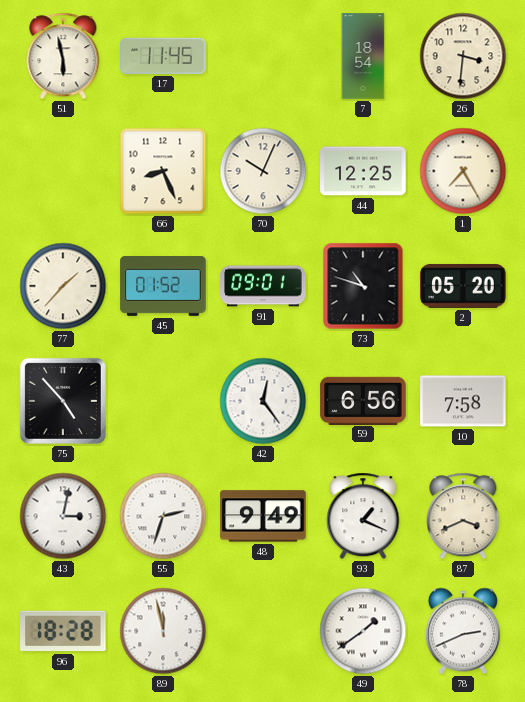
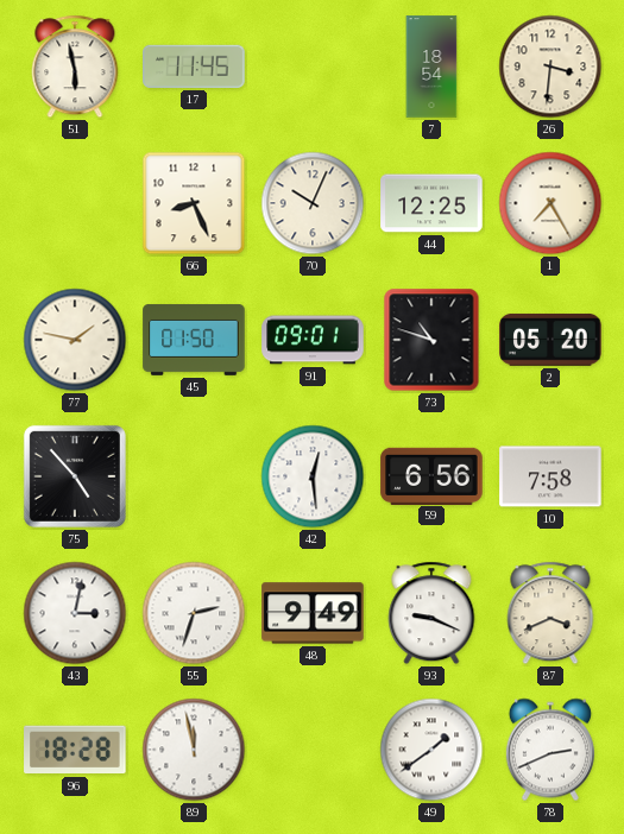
77: 1:37 -> 1:47
45: 01:52 -> 01:50
42: 12:24 -> 12:29
93: 1:19 -> 9:19
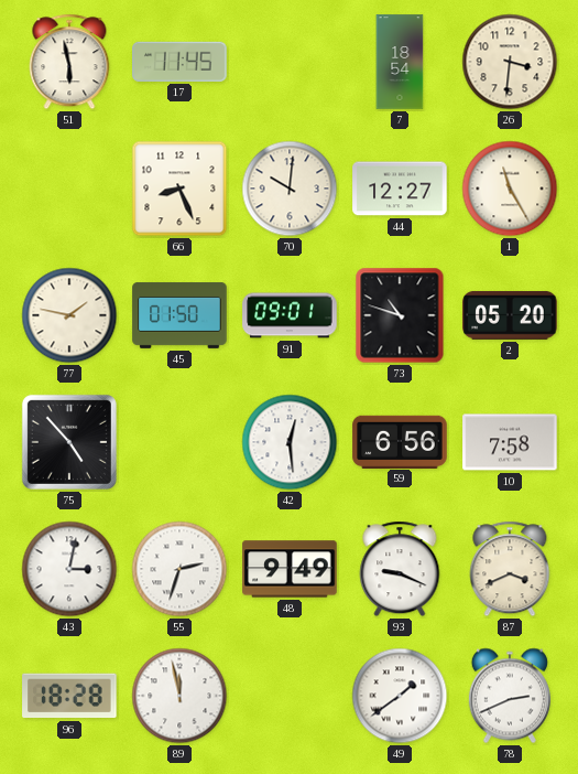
70: 10:04 -> 10:01
44: 12:25 -> 12:27
1: 7:25 -> 11:25
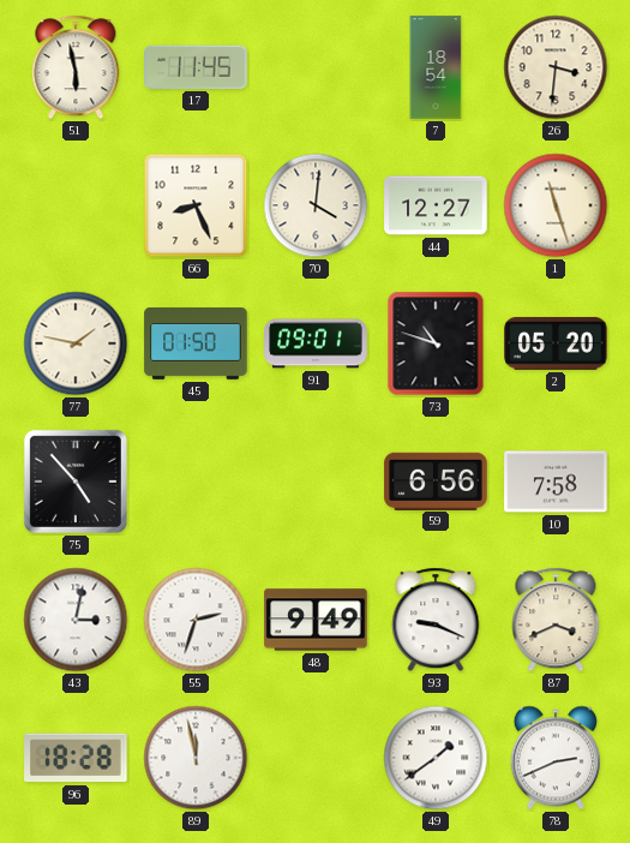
70: 10:01 -> 4:01
1: 11:25 -> 11:27
42: 12:29 -> none
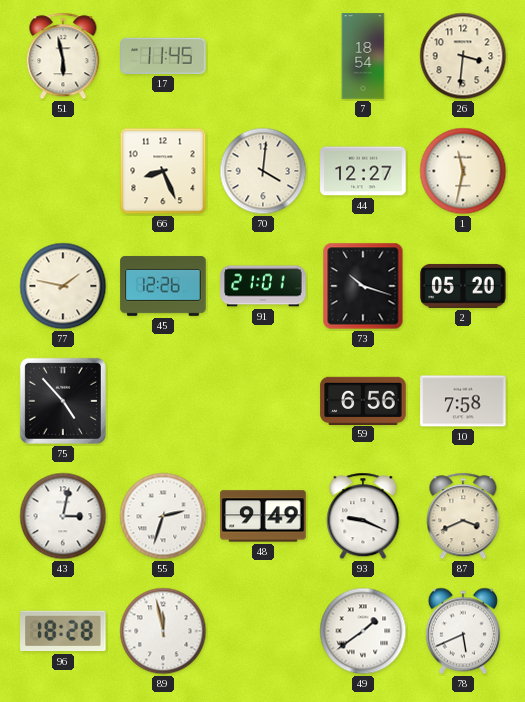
1: 11:27 -> 11:32
45: 01:50 -> 12:26
91: 09:01 -> 21:01
73: 10:48 -> 10:18
78: 2:41 -> 5:41
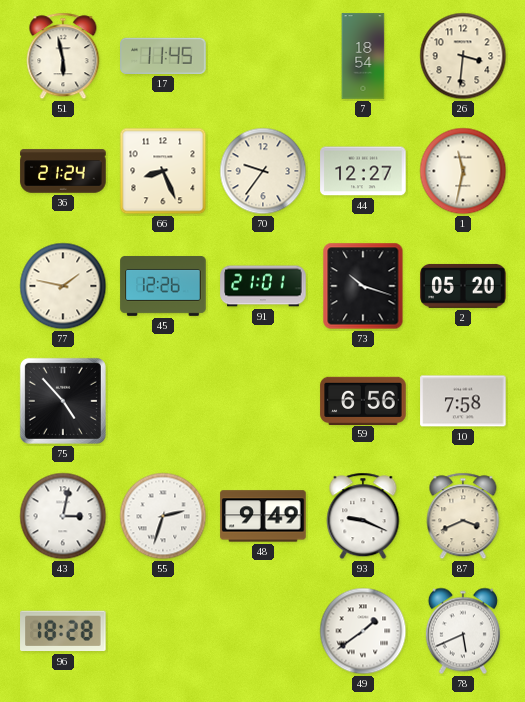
36: none -> 21:24
70: 4:01 -> 9:36
89: 11:58 -> none
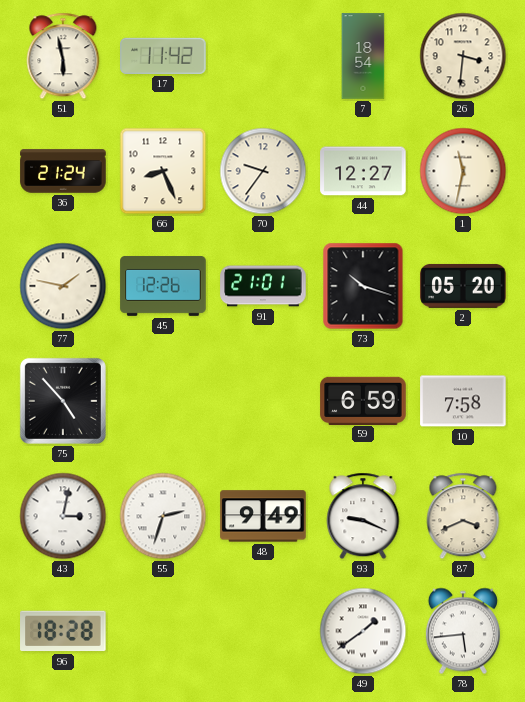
17: 11:45 -> 11:42
59: 6:56 -> 6:59
78: 5:41 -> 5:44
